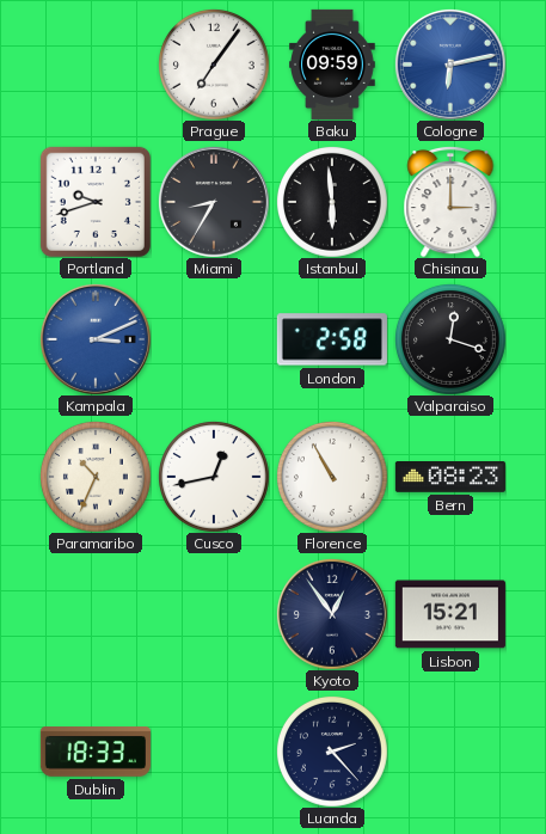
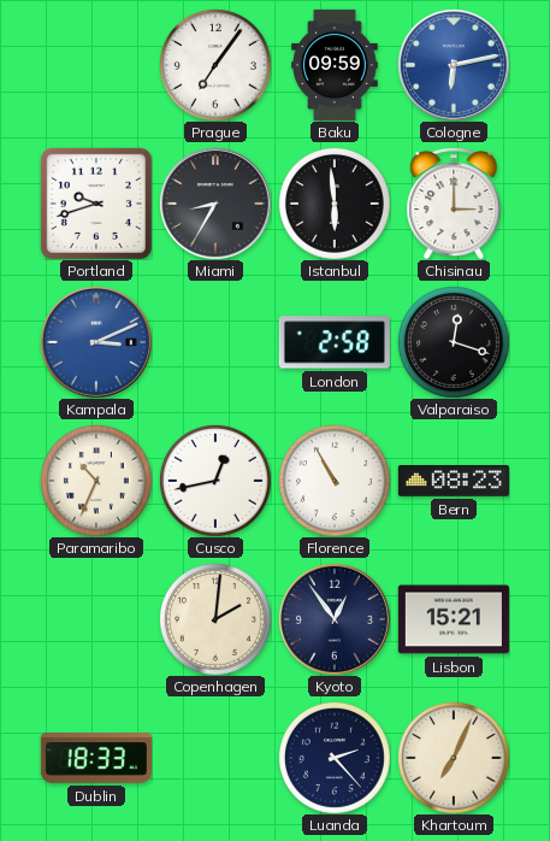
Copenhagen: none -> 2:01
Khartoum: none -> 7:04
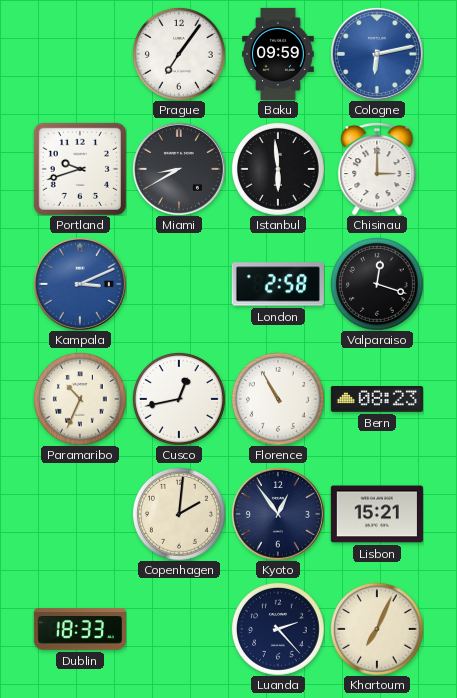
Miami: 8:35 -> 8:40
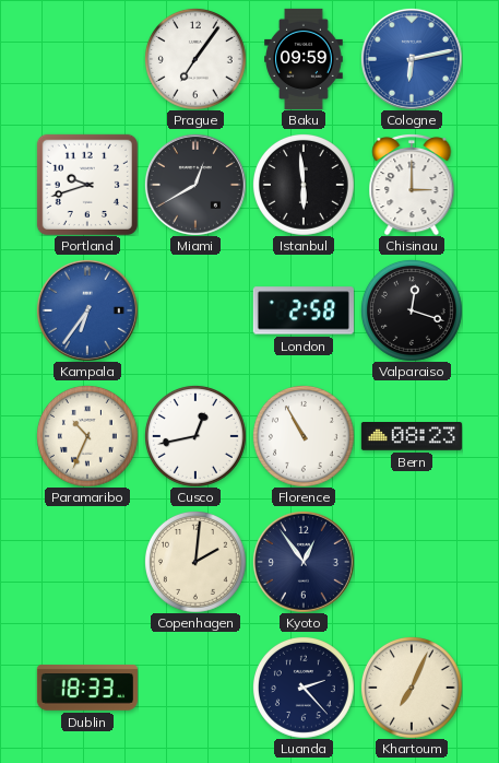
Miami: 8:40 -> 12:40
Kampala: 3:11 -> 6:36
Lisbon: 15:21 -> none
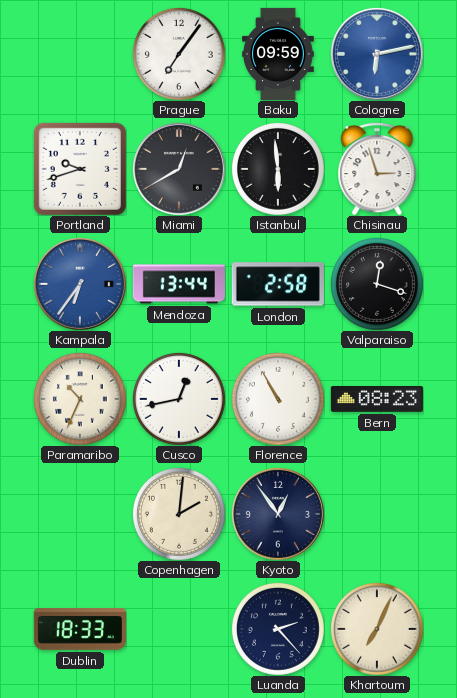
Chisinau: 3:00 -> 2:57
Mendoza: none -> 13:44
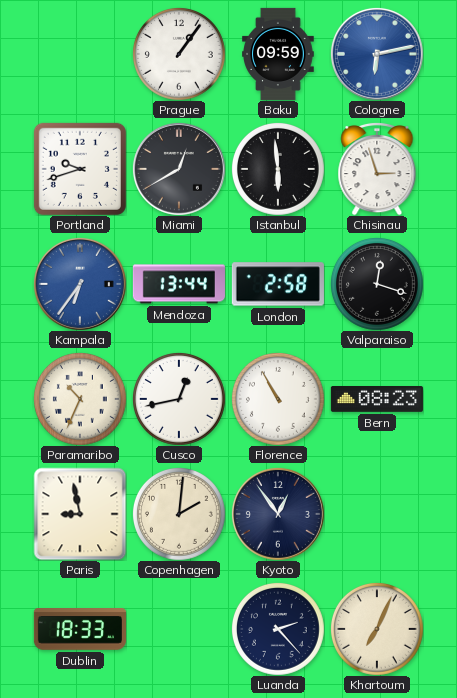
Prague: 7:06 -> 1:06
Paris: none -> 8:58
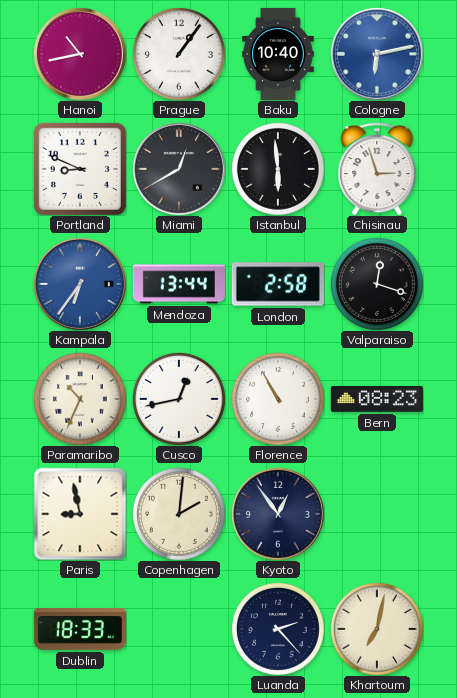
Hanoi: none -> 10:43
Baku: 09:59 -> 10:40
Portland: 9:42 -> 8:49
Khartoum: 7:04 -> 7:02
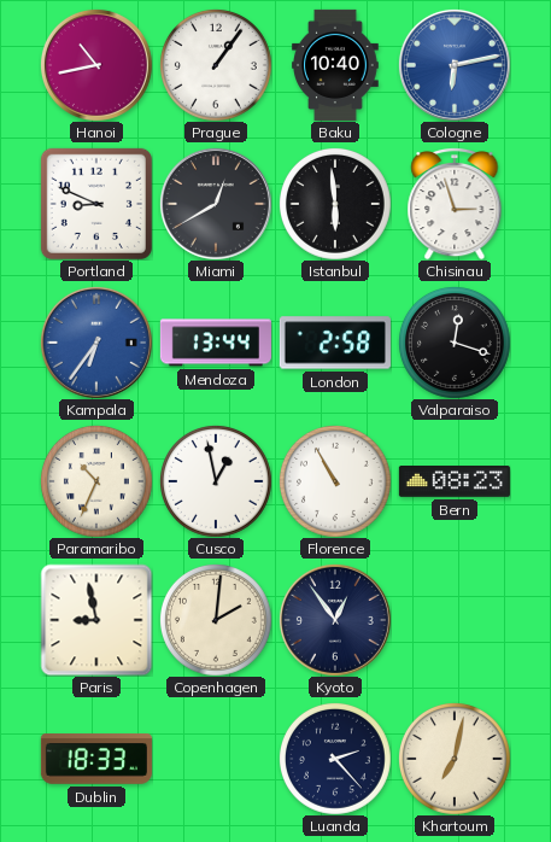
Cusco: 12:43 -> 12:58
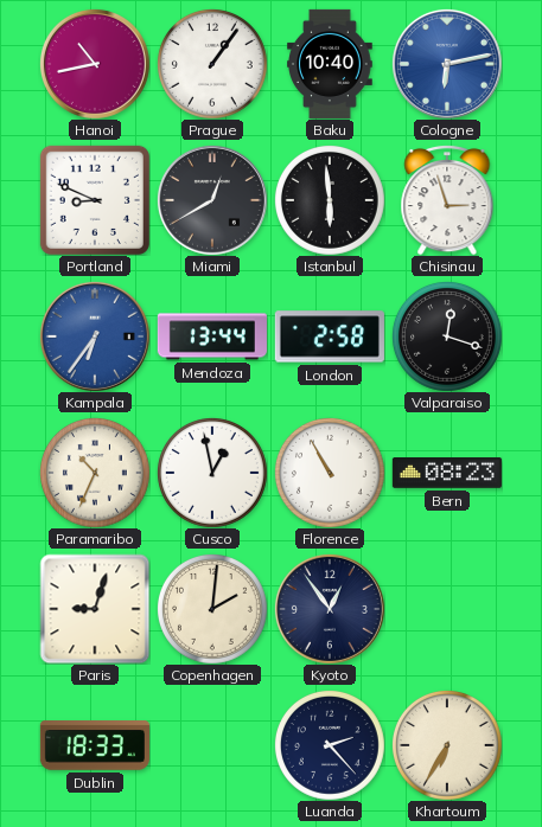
Paris: 8:58 -> 9:03
Khartoum: 7:02 -> 6:35
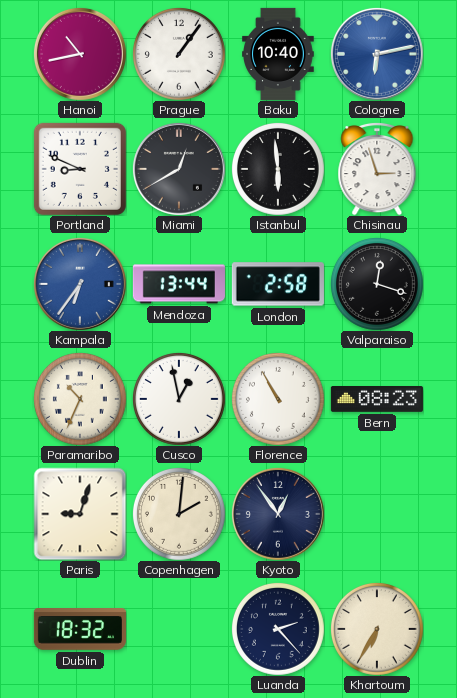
Dublin: 18:33 -> 18:32
